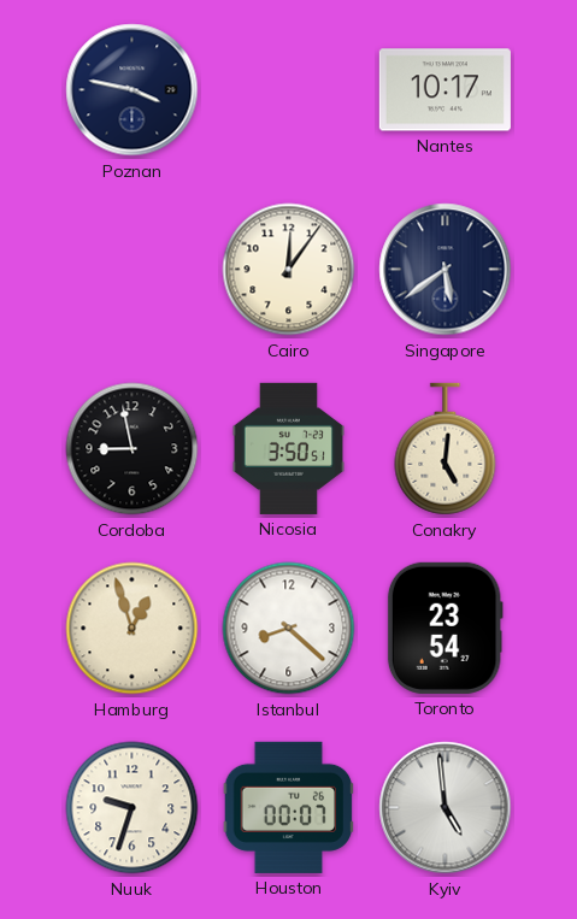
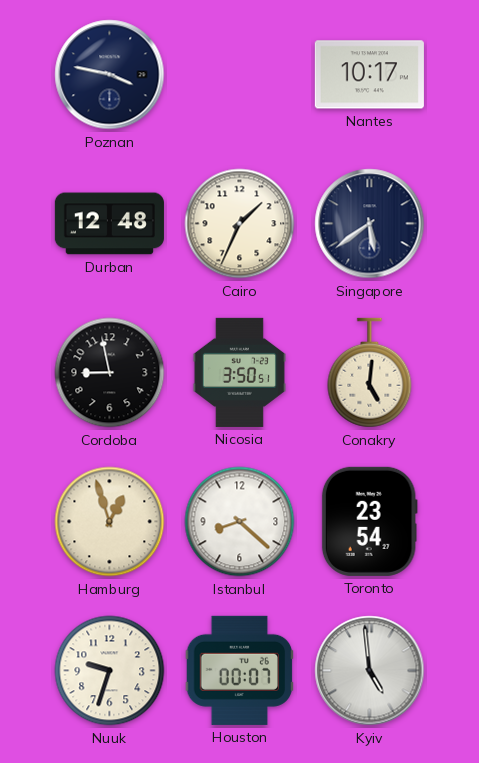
Durban: none -> 12:48
Cairo: 12:06 -> 1:34
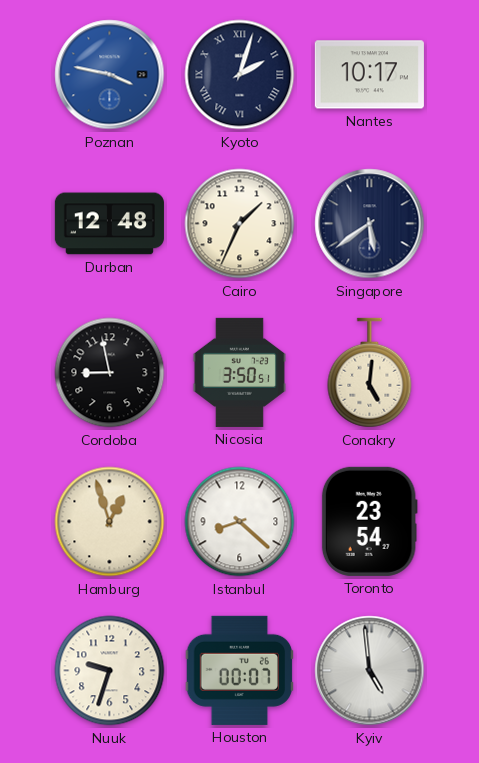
Poznan dial: navy -> blue
Kyoto: none -> 2:03
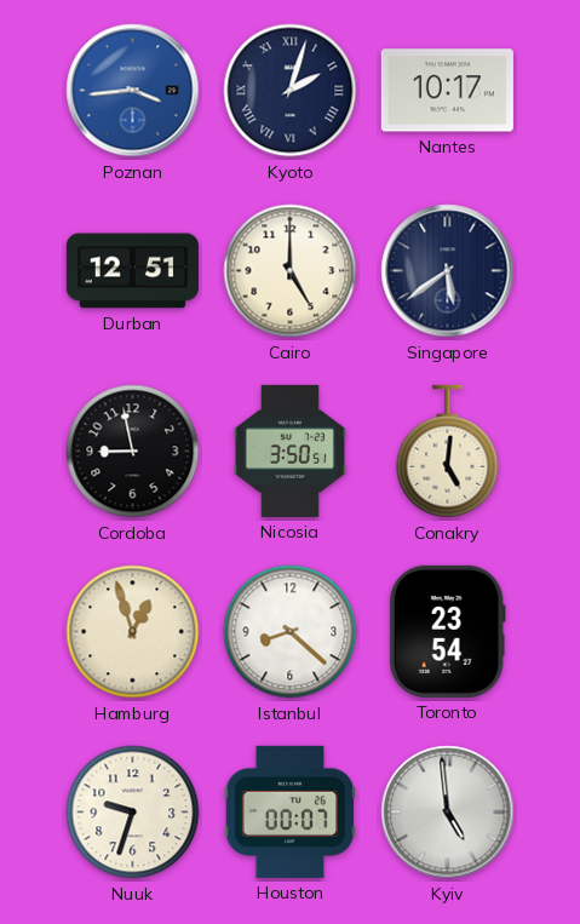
Poznan: 3:47 -> 3:44
Durban: 12:48 -> 12:51
Cairo: 1:34 -> 5:00
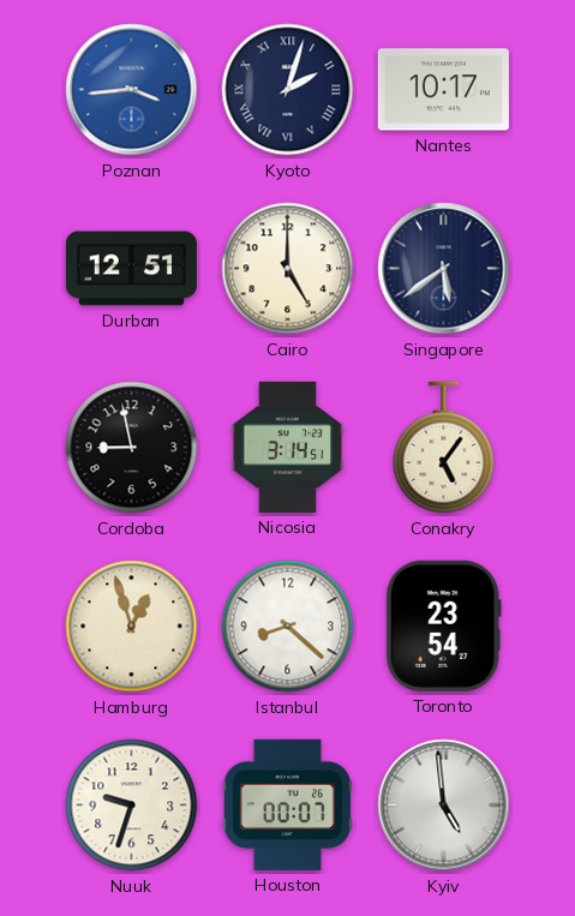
Nicosia: 3:50 -> 3:14
Conakry: 5:01 -> 5:06
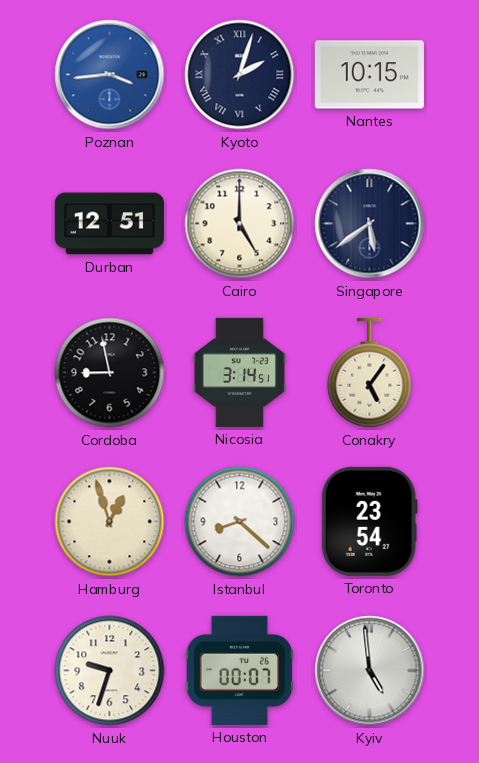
Nantes: 10:17 -> 10:15
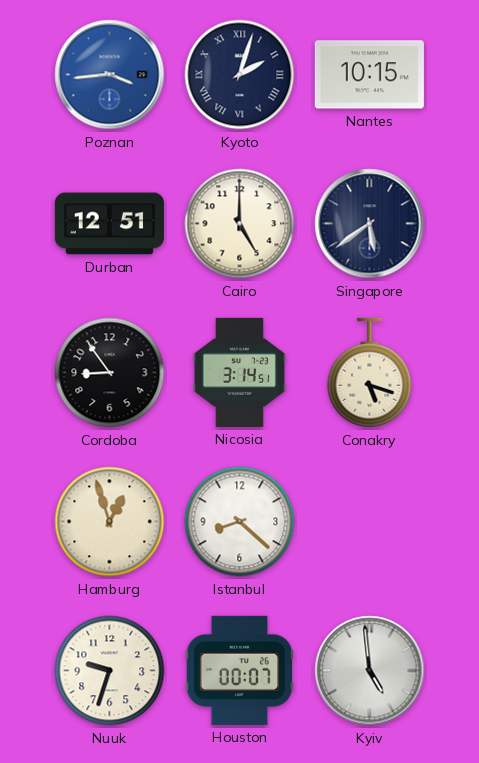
Cordoba: 8:58 -> 8:54
Conakry: 5:06 -> 5:18
Toronto: 23:54 -> none
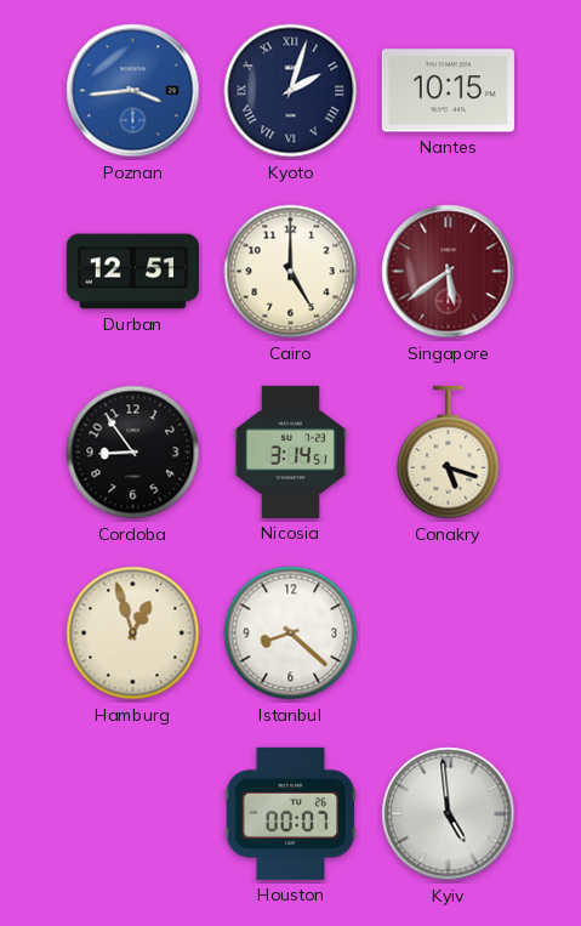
Singapore dial: navy -> burgundy
Nuuk: 9:33 -> none
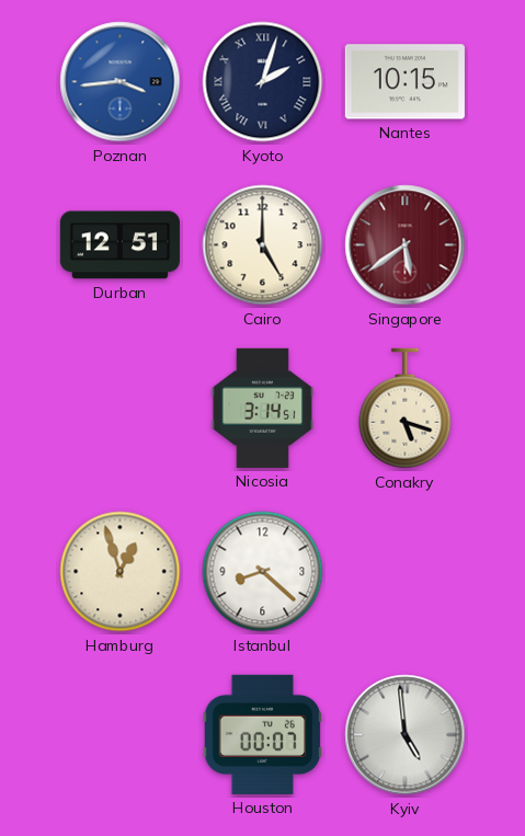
Cordoba: 8:54 -> none
